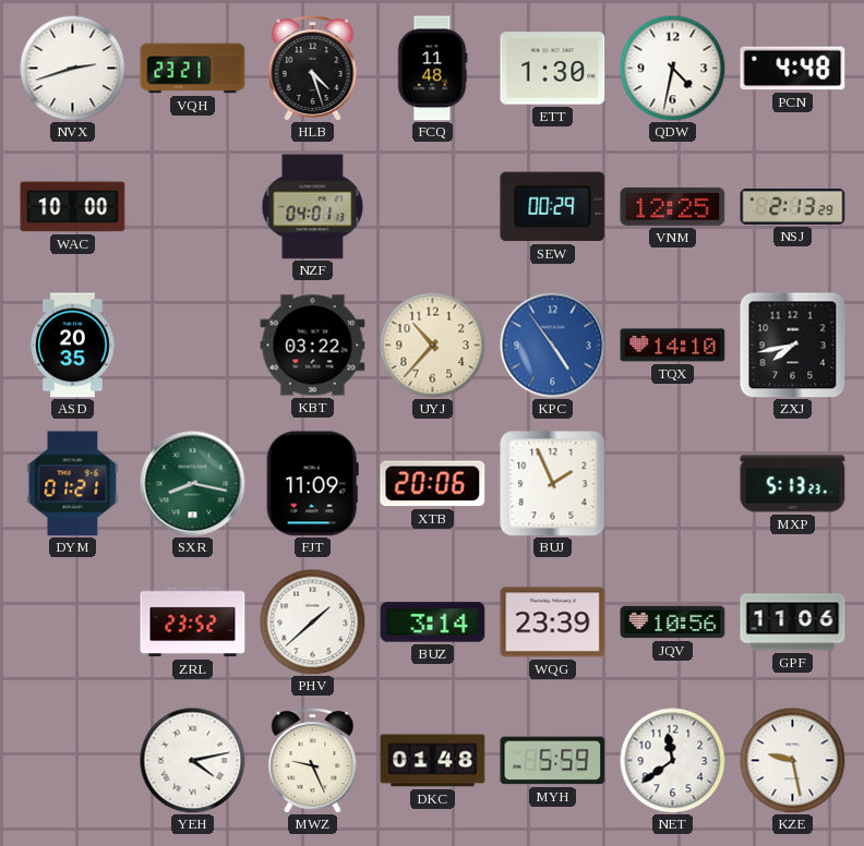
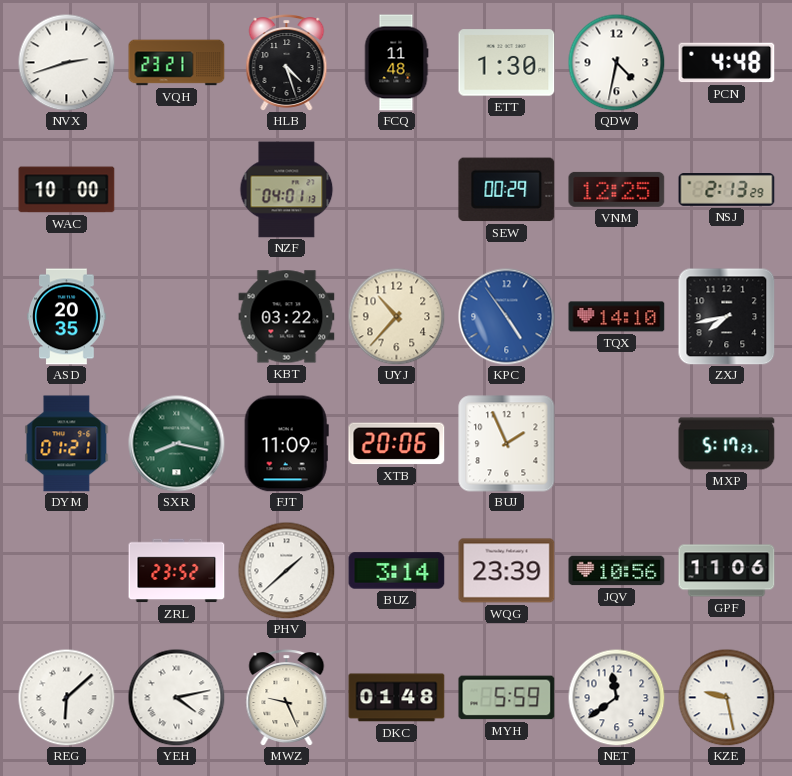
MXP: 5:13 -> 5:17
REG: none -> 6:08
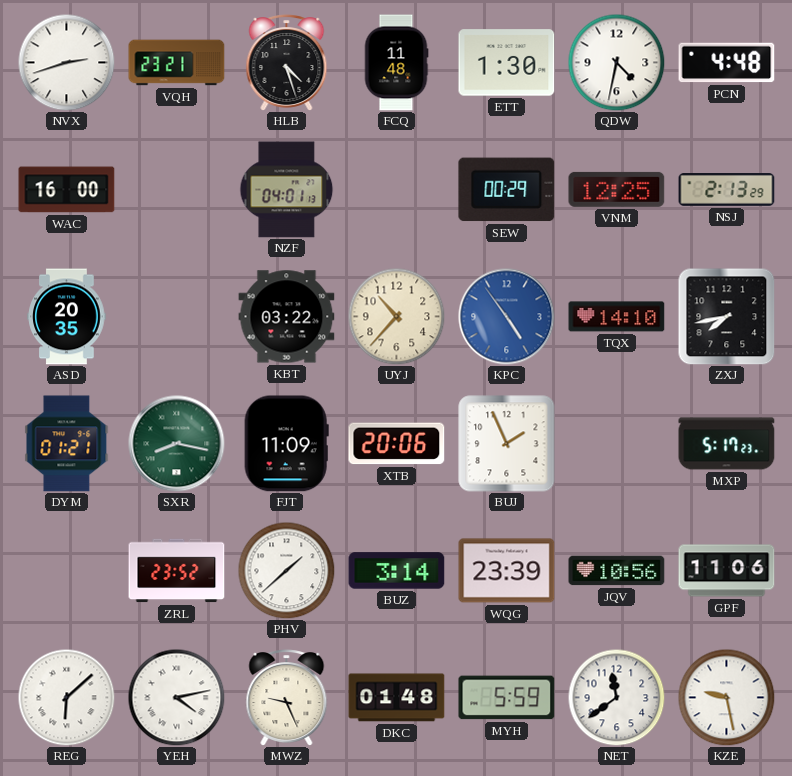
WAC: 10:00 -> 16:00
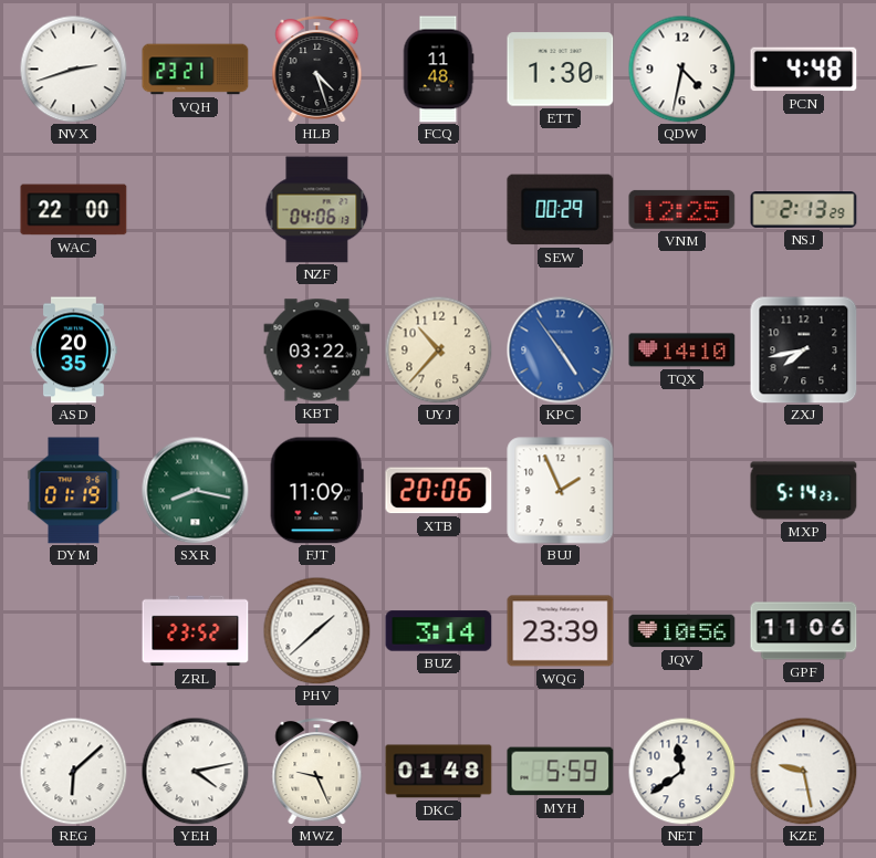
WAC: 16:00 -> 22:00
NZF: 04:01 -> 04:06
DYM: 01:21 -> 01:19
MXP: 5:17 -> 5:14
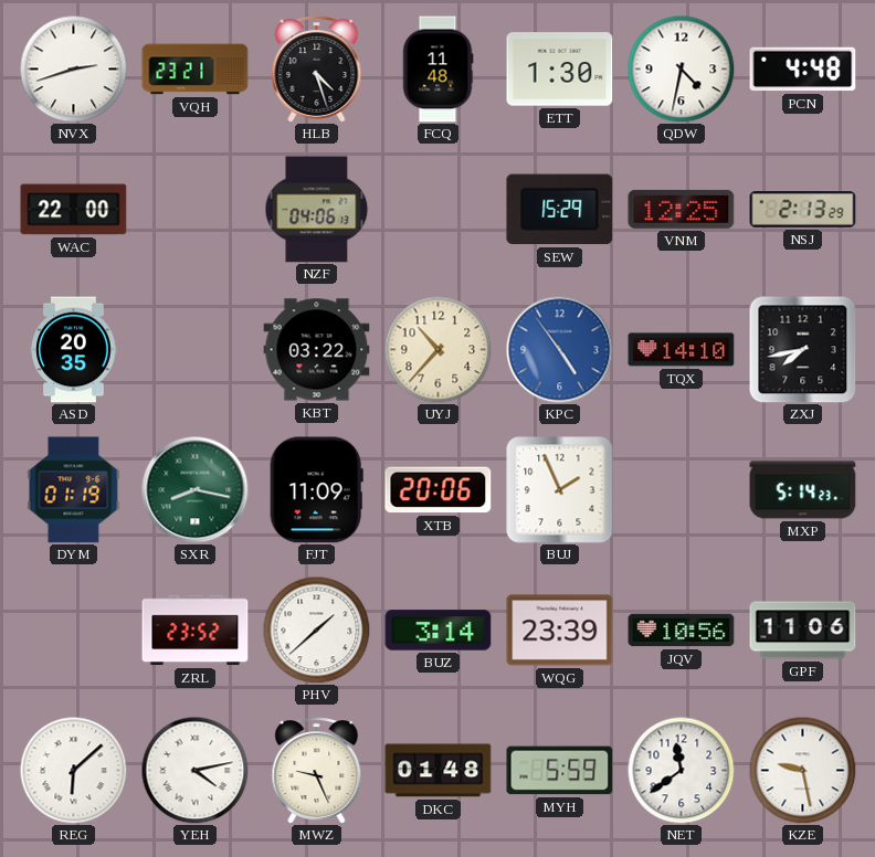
SEW: 00:29 -> 15:29
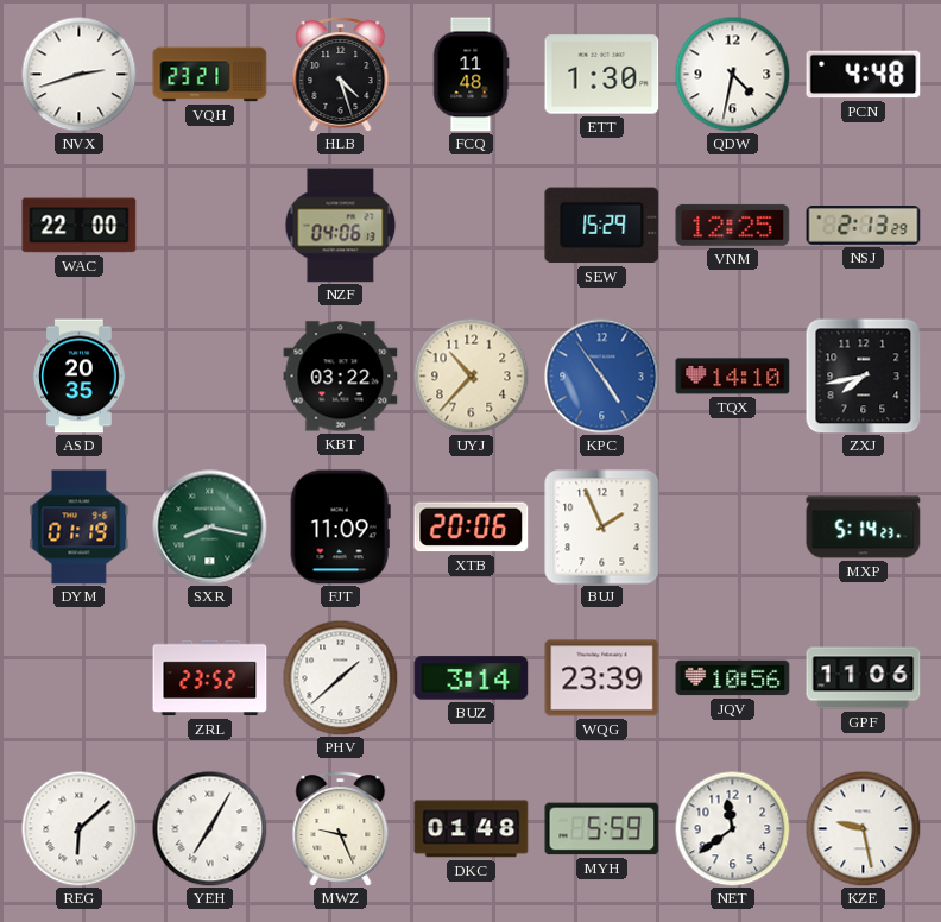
YEH: 4:13 -> 7:05
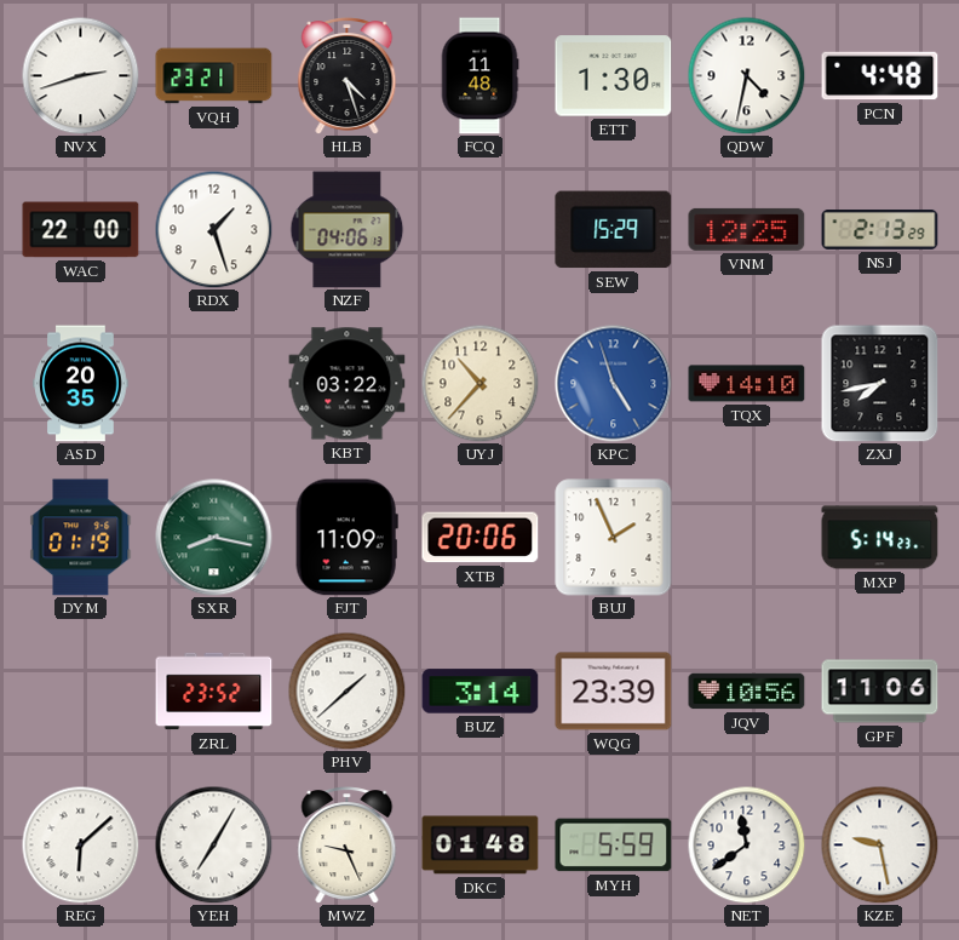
RDX: none -> 1:27
KPC: 4:54 -> 4:57
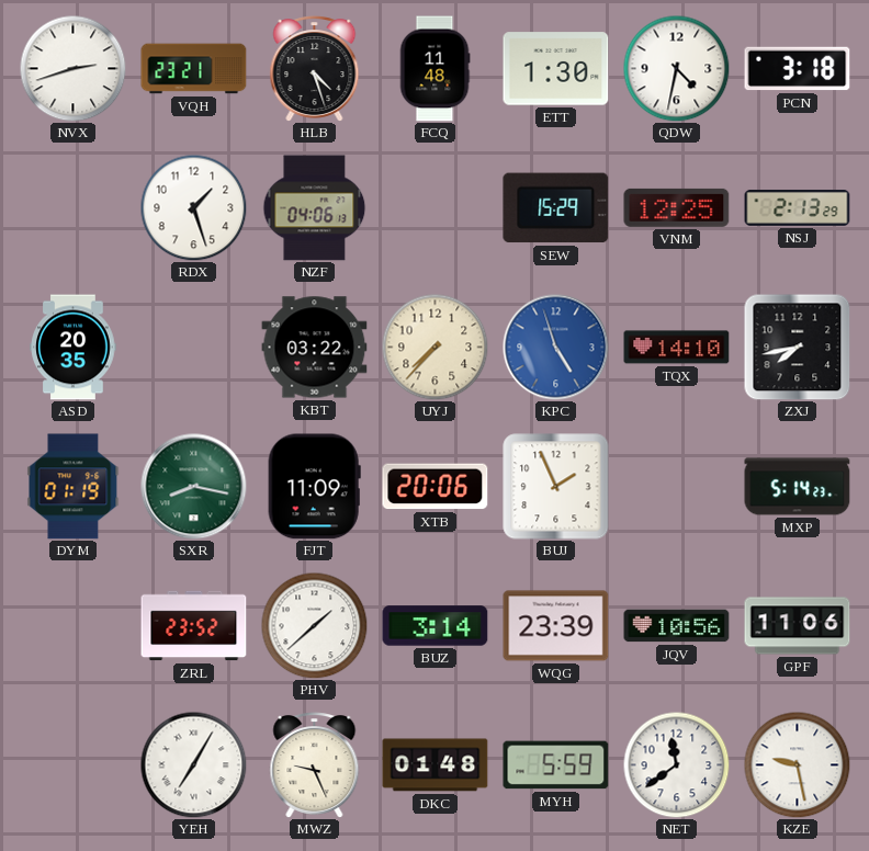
PCN: 4:48 -> 3:18
WAC: 22:00 -> none
UYJ: 10:37 -> 7:37
REG: 6:08 -> none
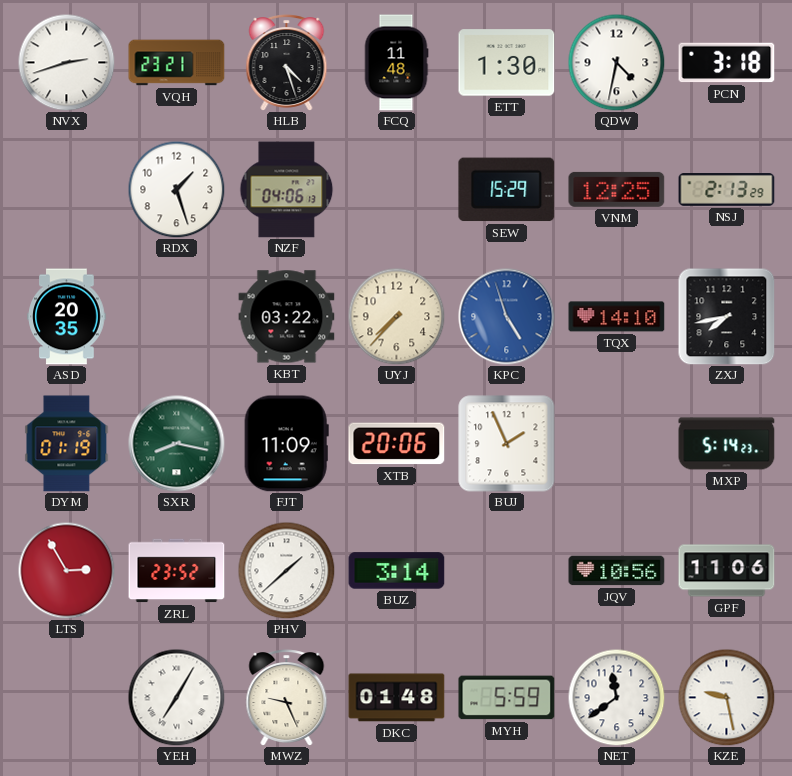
LTS: none -> 2:55
WQG: 23:39 -> none
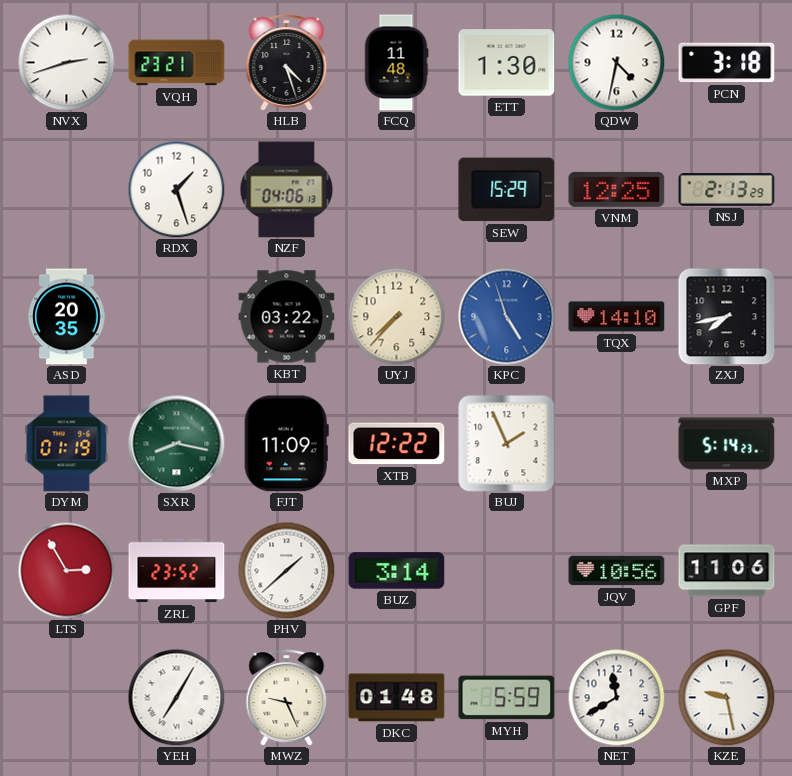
XTB: 20:06 -> 12:22
NET: 11:39 -> 11:40
